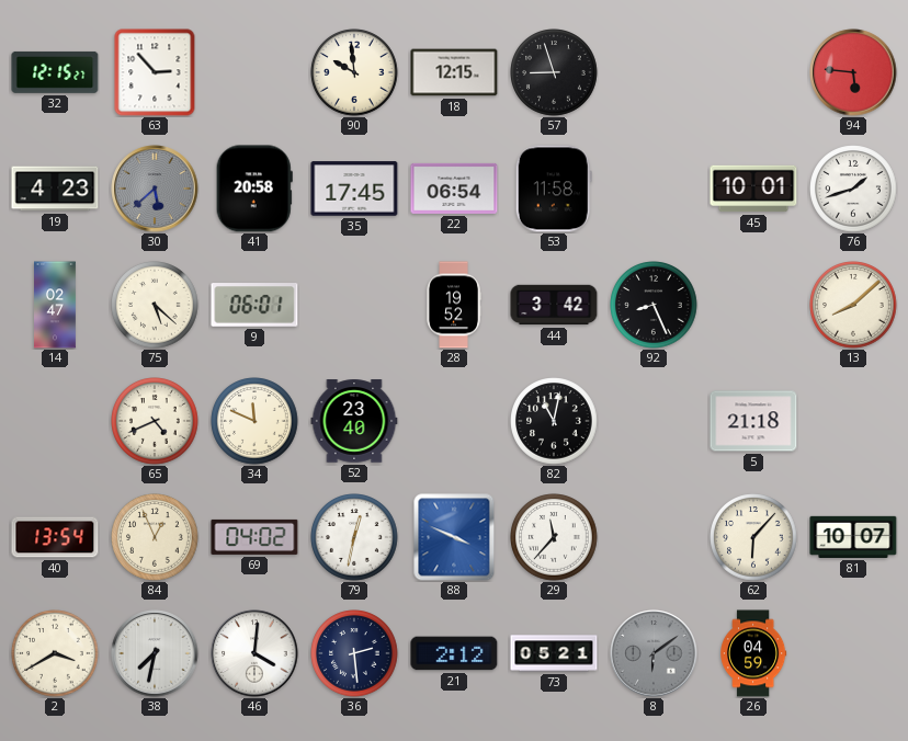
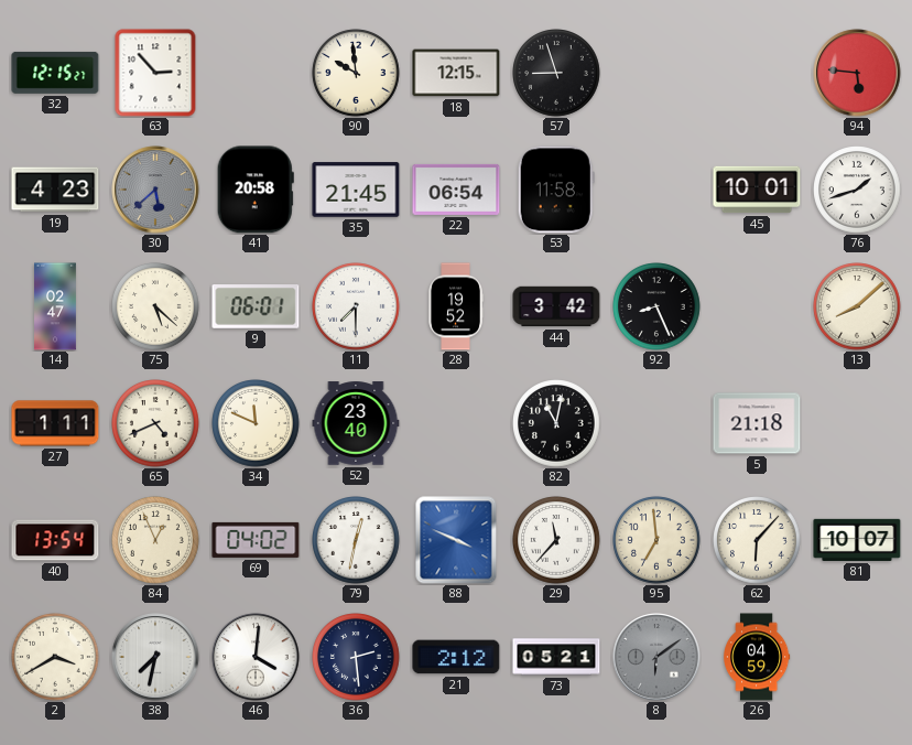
35: 17:45 -> 21:45
11: none -> 7:30
27: none -> 1:11
95: none -> 6:59
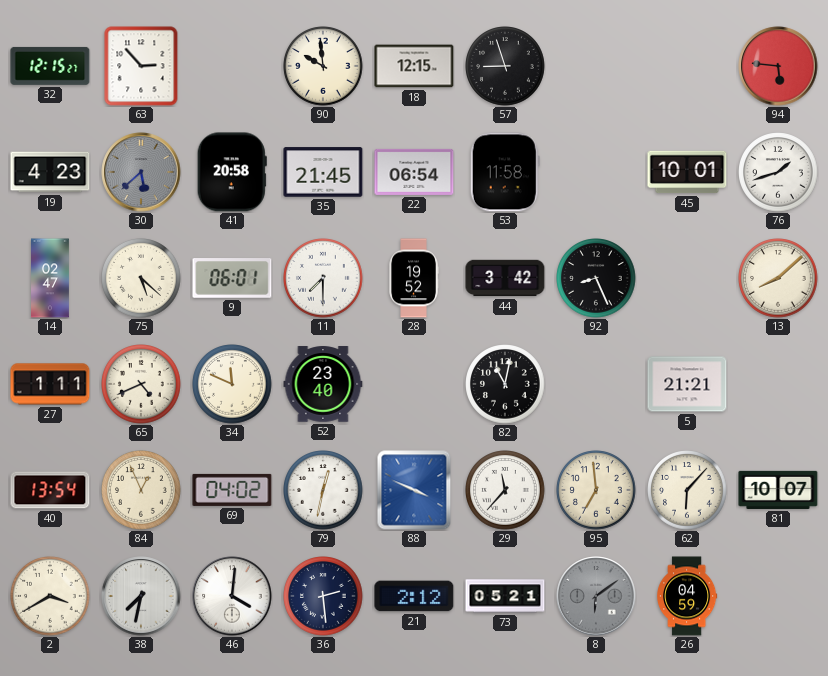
5: 21:18 -> 21:21
